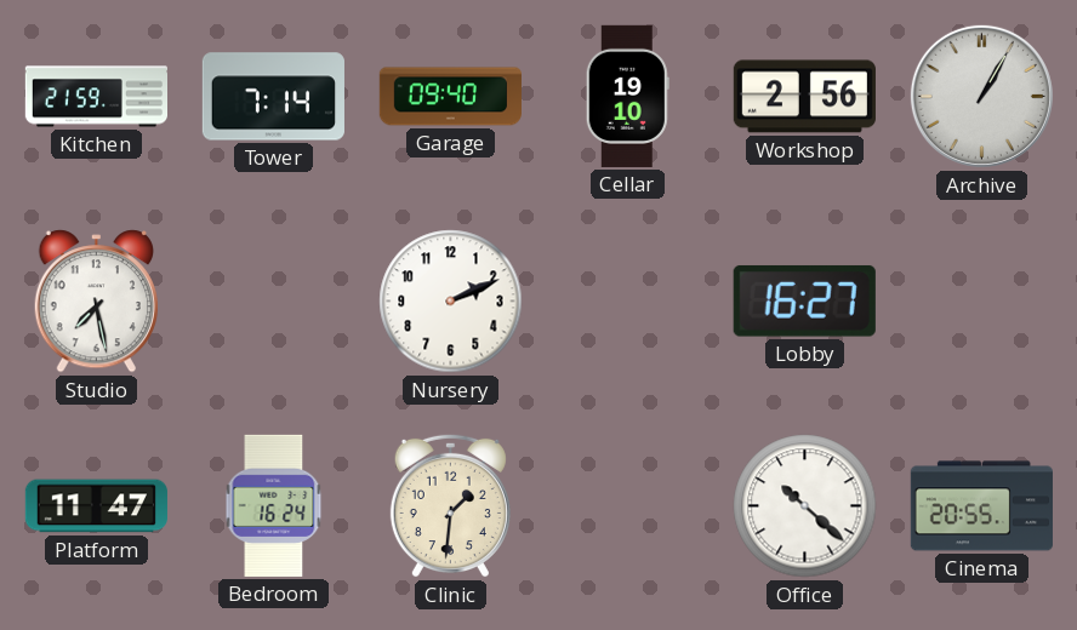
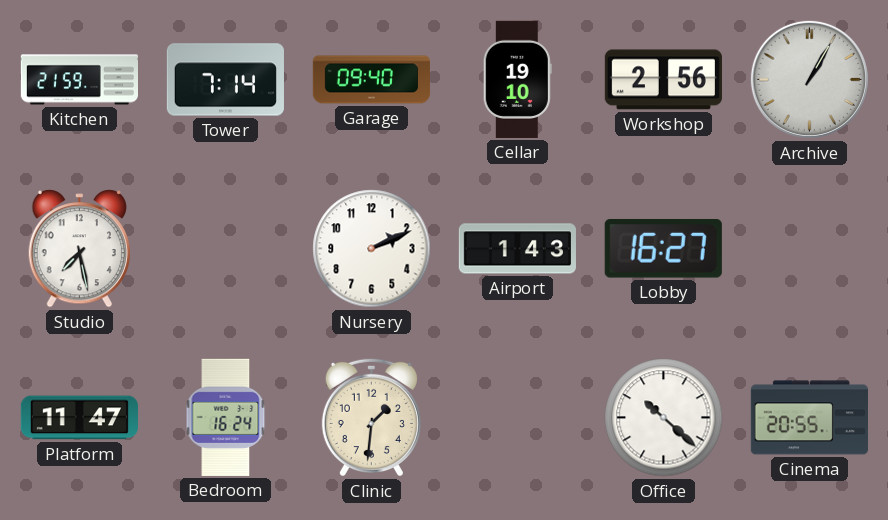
Airport: none -> 1:43
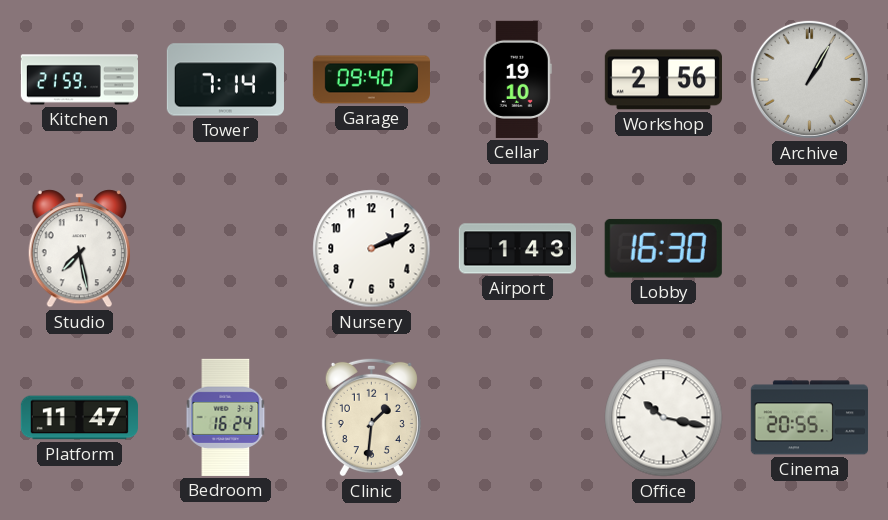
Lobby: 16:27 -> 16:30
Office: 10:22 -> 10:17
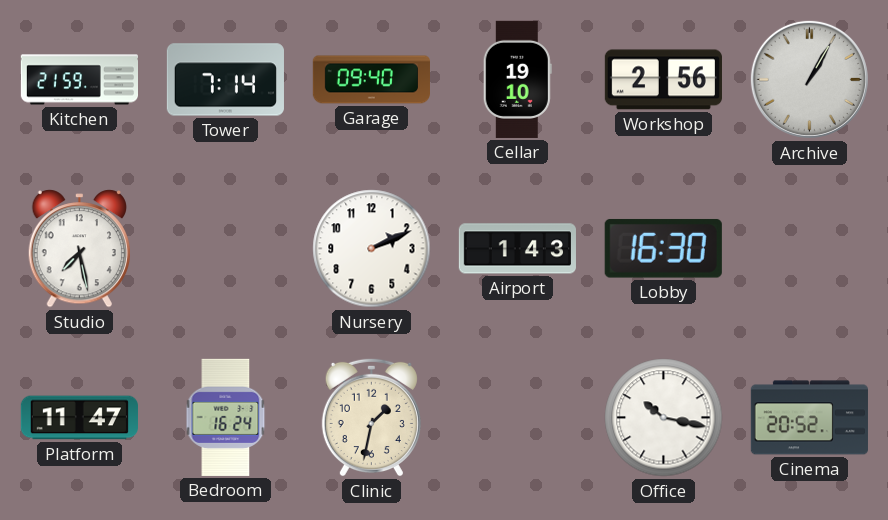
Clinic: 1:31 -> 1:32
Cinema: 20:55 -> 20:52
